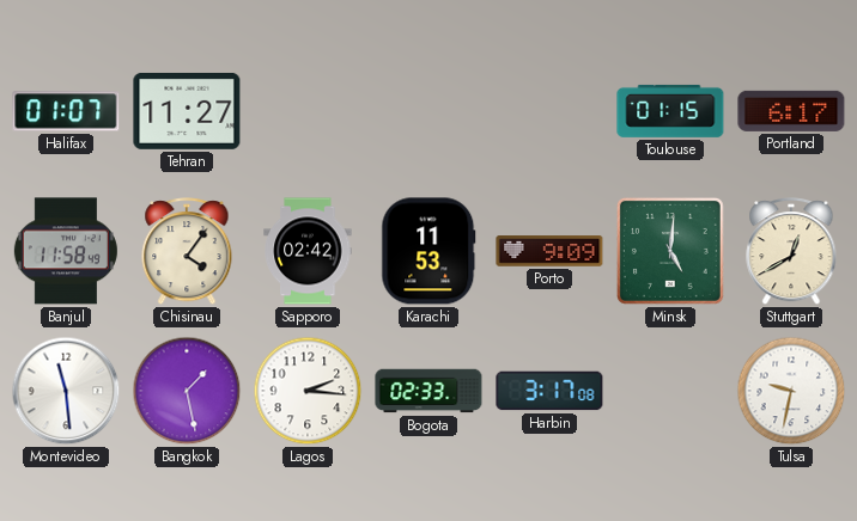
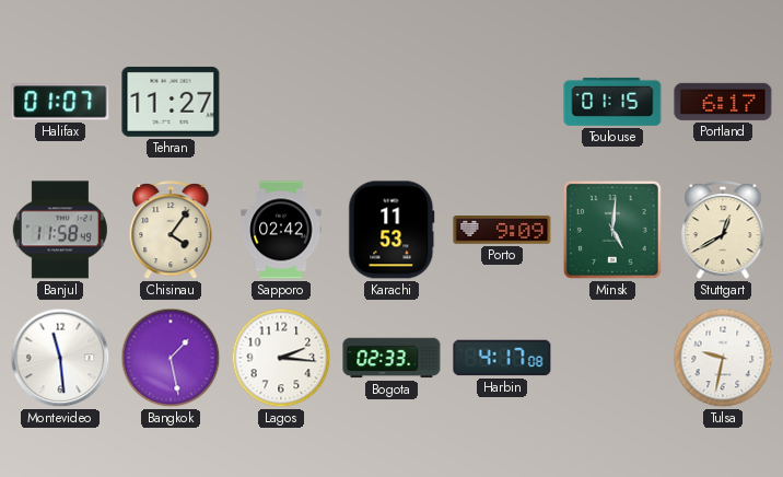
Harbin: 3:17 -> 4:17
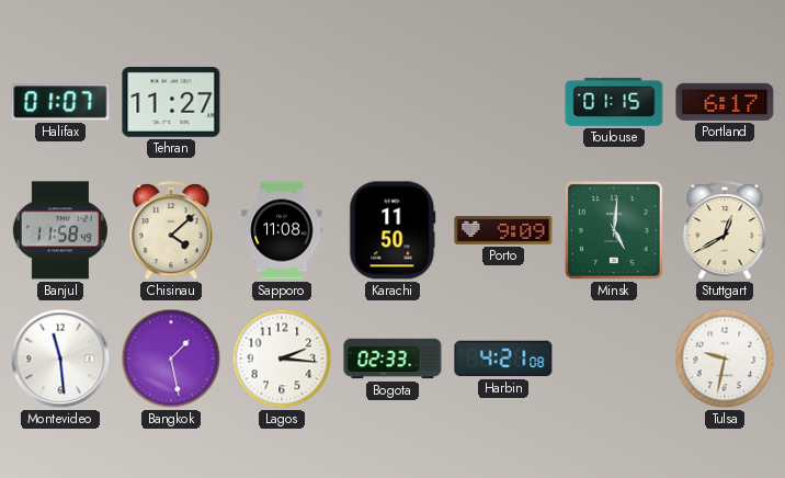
Chisinau: 4:06 -> 4:08
Sapporo: 02:42 -> 11:08
Karachi: 11:53 -> 11:50
Harbin: 4:17 -> 4:21
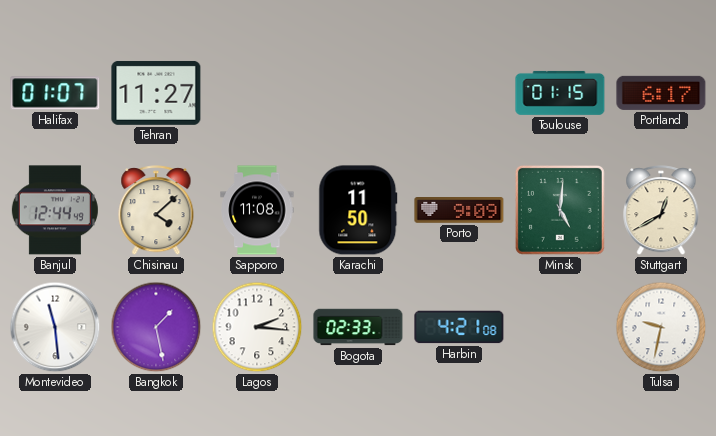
Banjul: 11:58 -> 12:44
